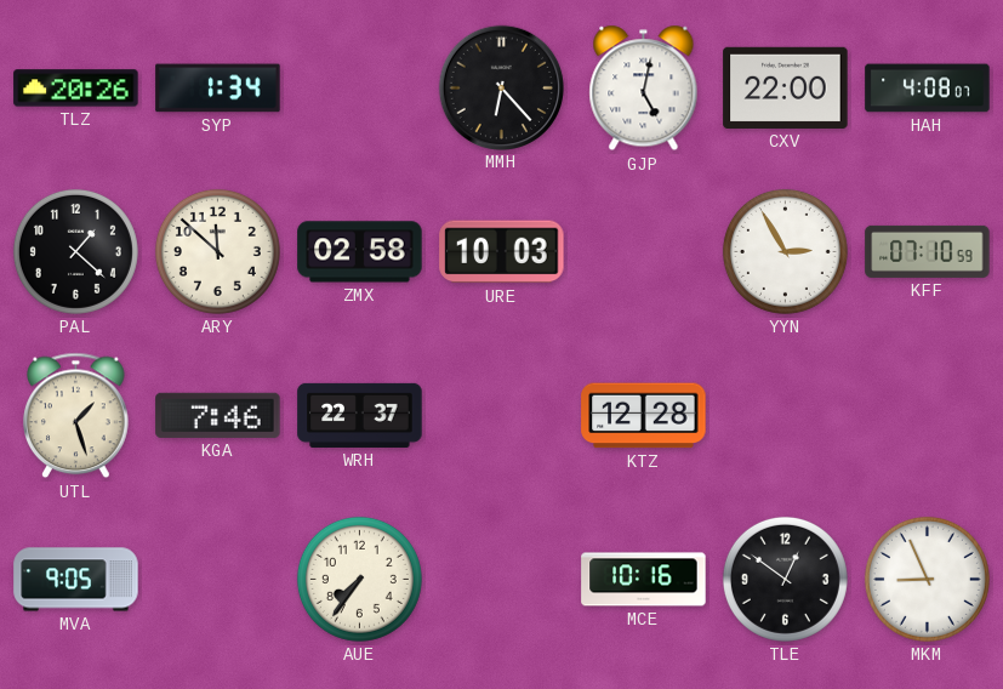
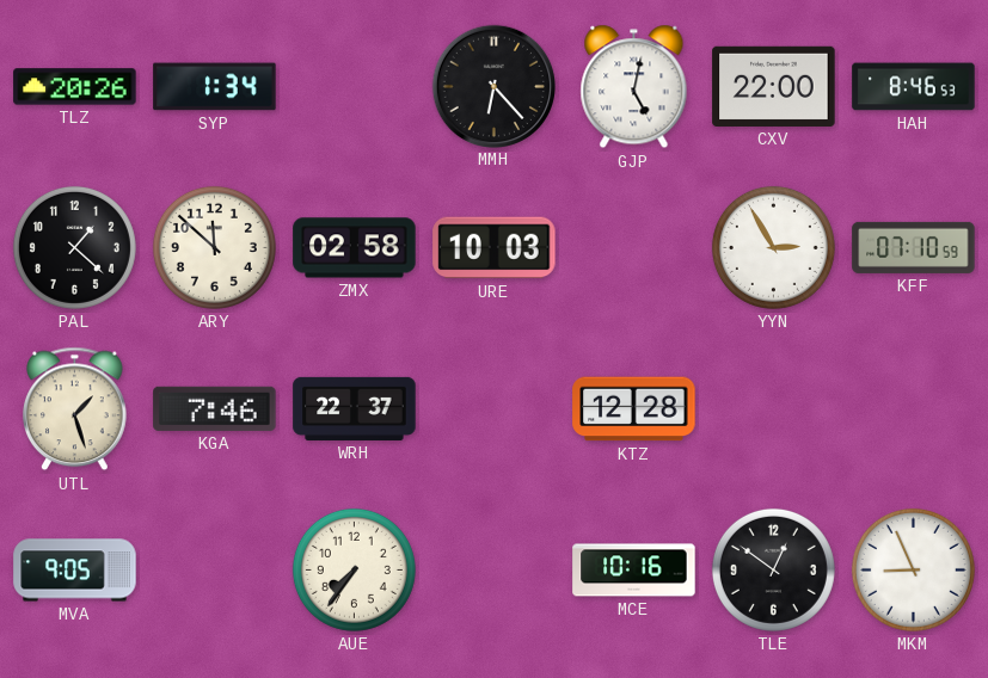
HAH: 4:08 -> 8:46
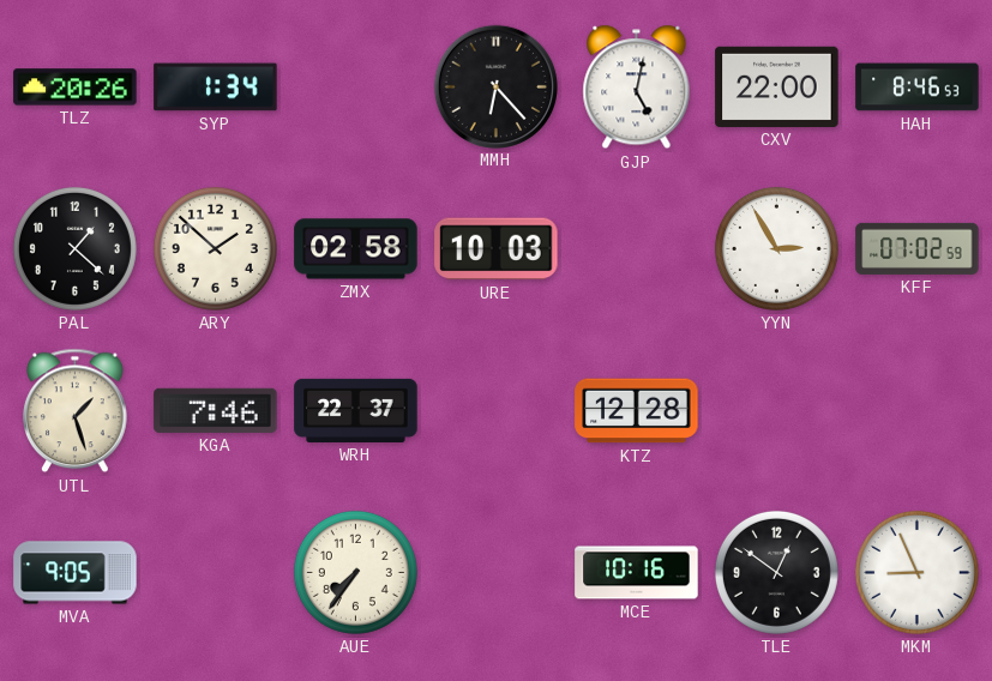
ARY: 11:52 -> 1:52
KFF: 07:10 -> 07:02
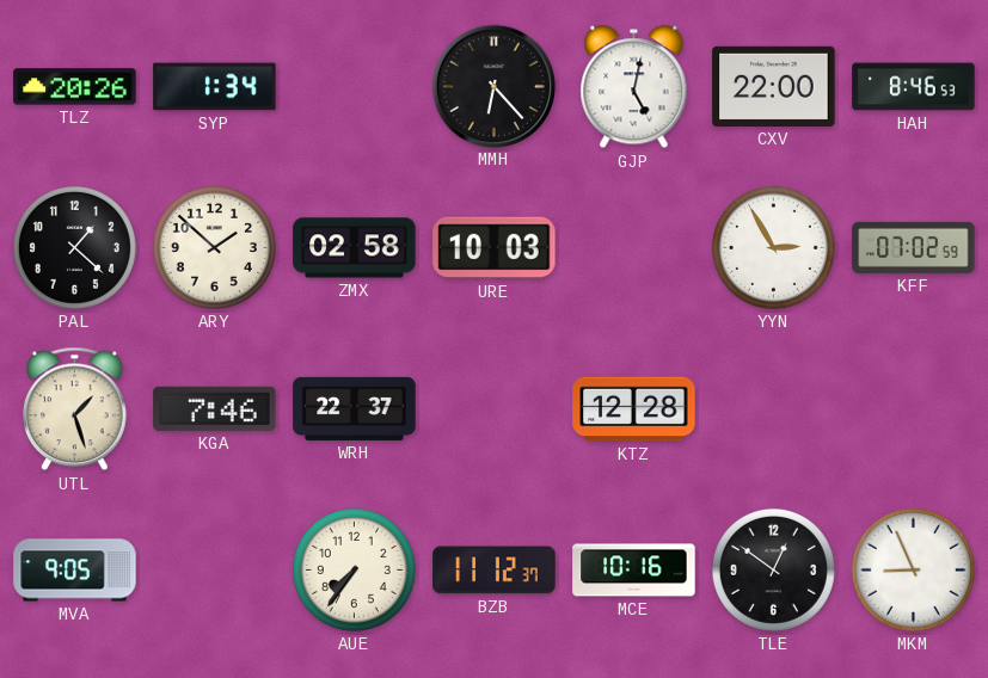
BZB: none -> 11:12
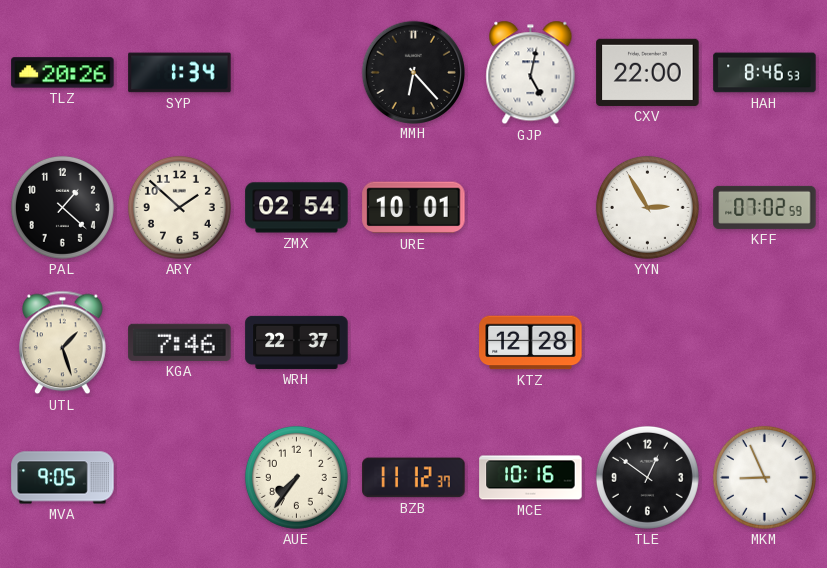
ZMX: 02:58 -> 02:54
URE: 10:03 -> 10:01
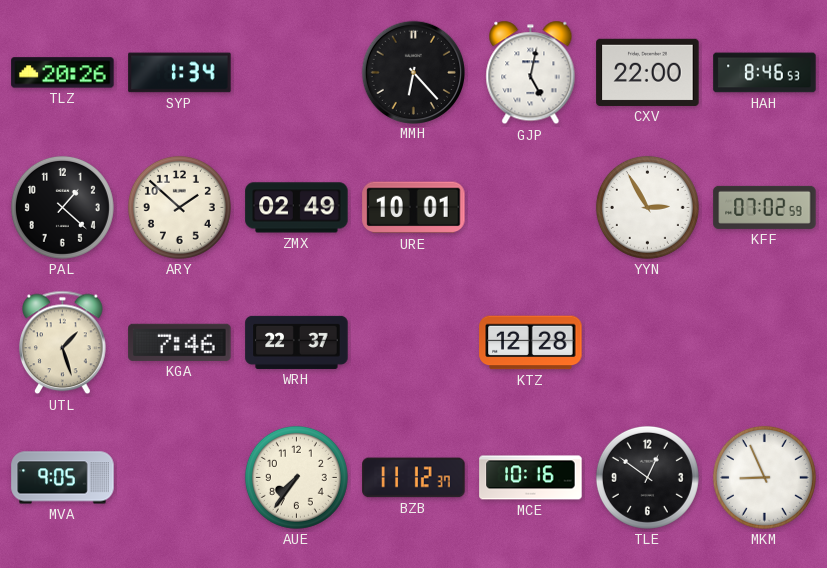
ZMX: 02:54 -> 02:49
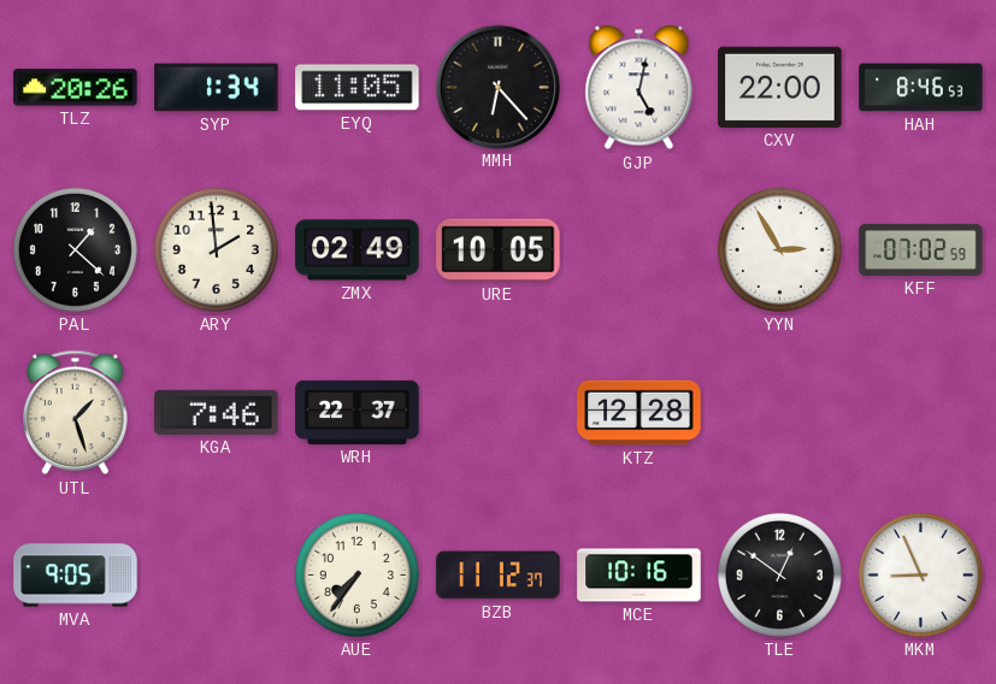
EYQ: none -> 11:05
ARY: 1:52 -> 1:59
URE: 10:01 -> 10:05
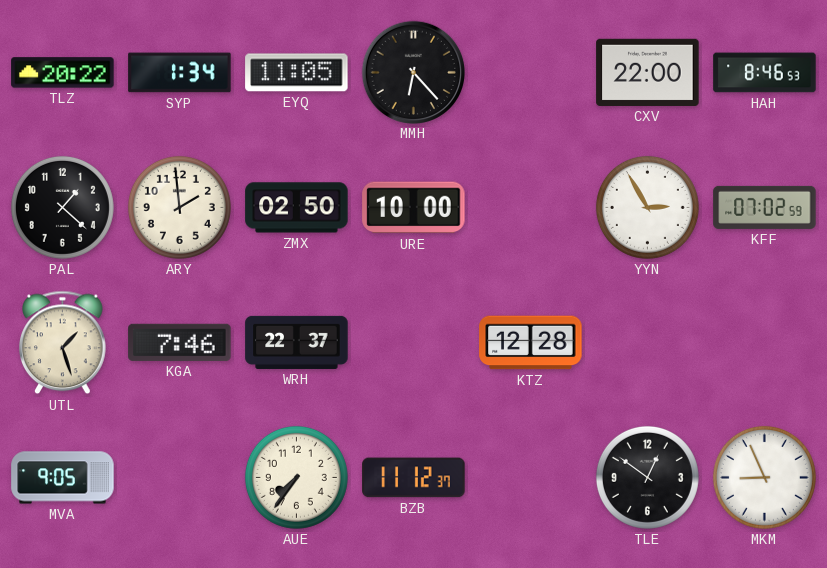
TLZ: 20:26 -> 20:22
GJP: 5:02 -> none
ZMX: 02:49 -> 02:50
URE: 10:05 -> 10:00
MCE: 10:16 -> none
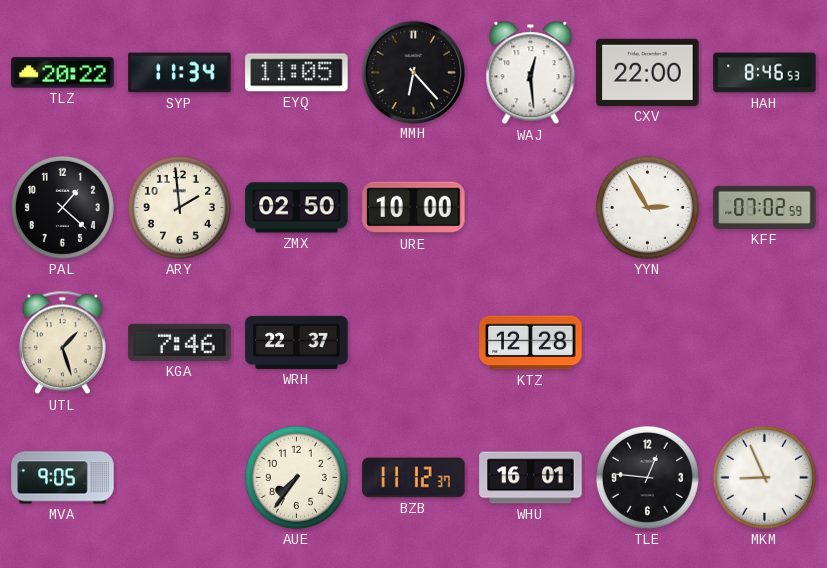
SYP: 1:34 -> 11:34
WAJ: none -> 12:29
WHU: none -> 16:01
TLE: 12:51 -> 12:46
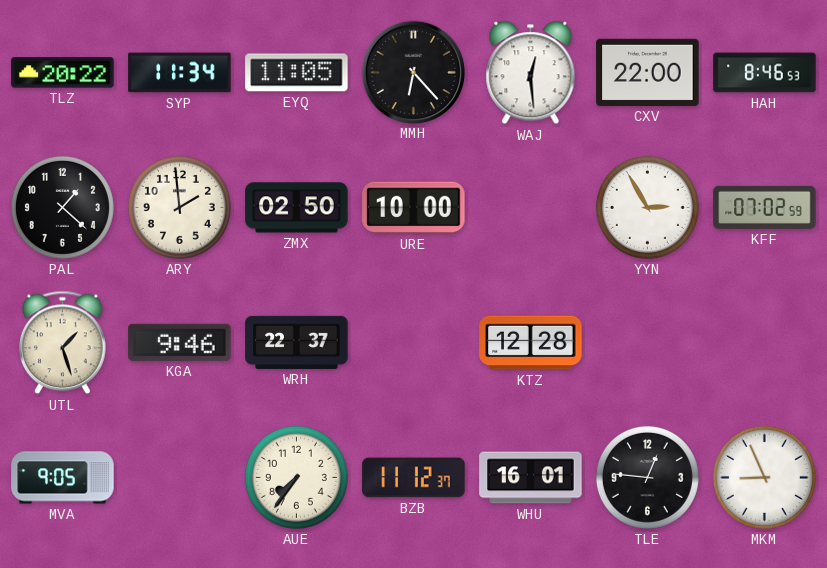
KGA: 7:46 -> 9:46
